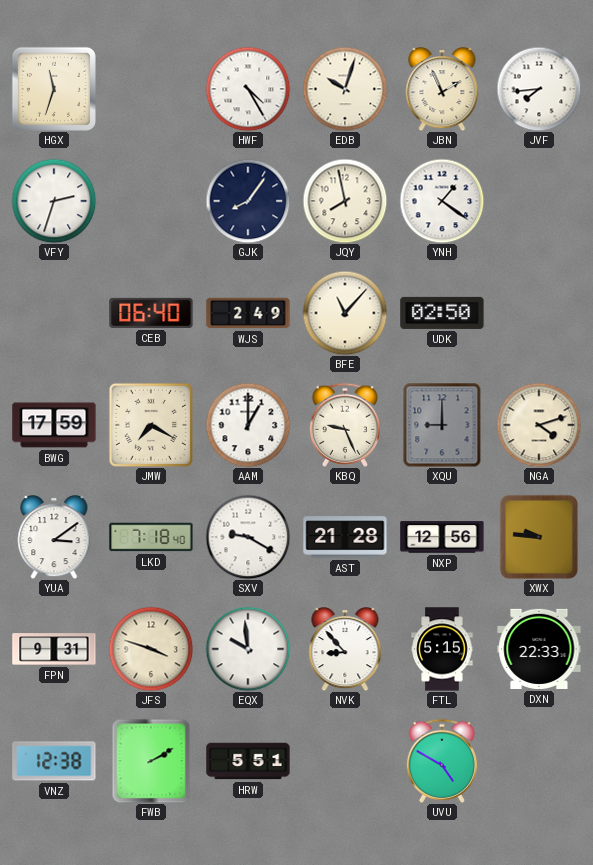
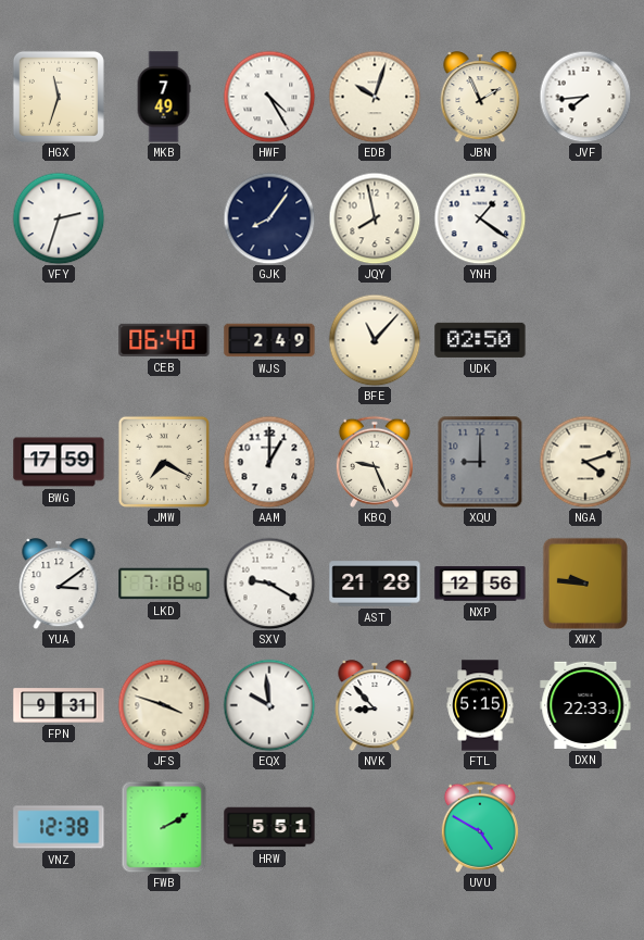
MKB: none -> 7:49
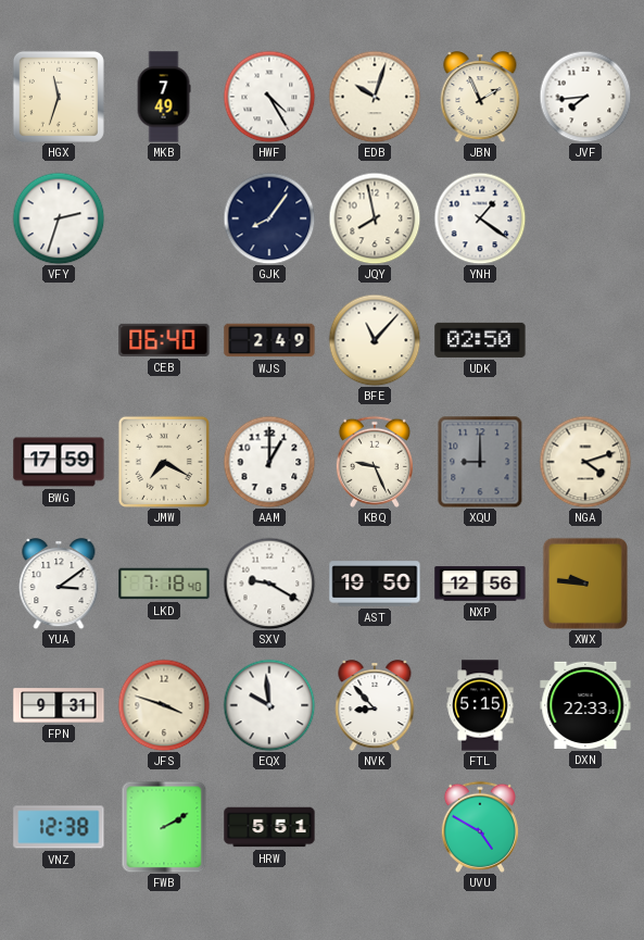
AST: 21:28 -> 19:50
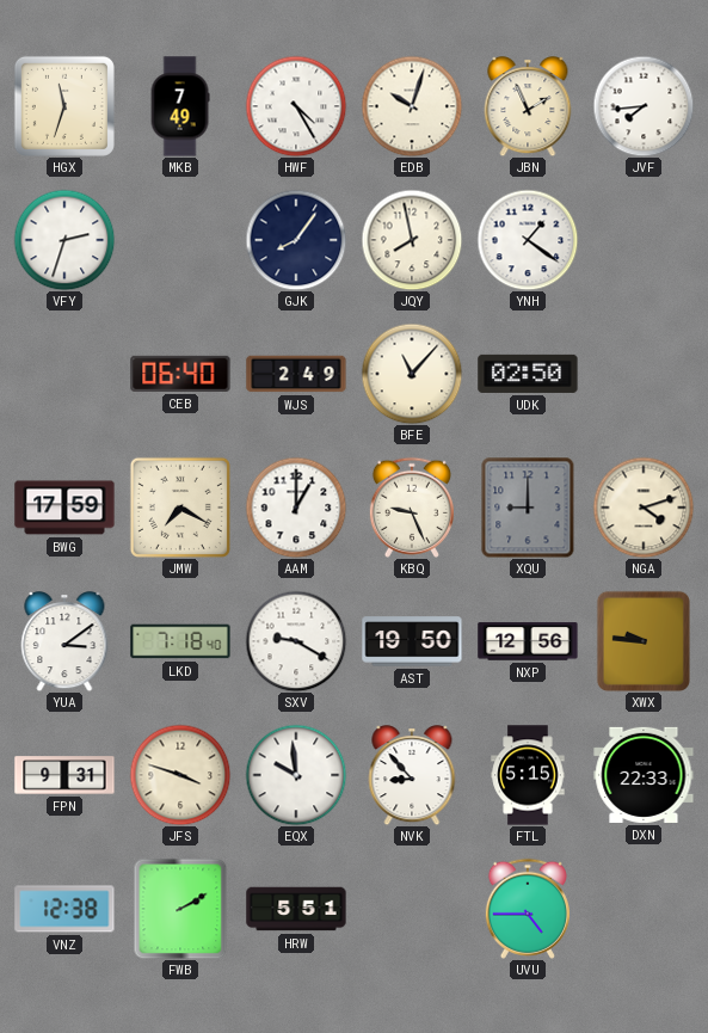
UVU: 4:50 -> 4:45
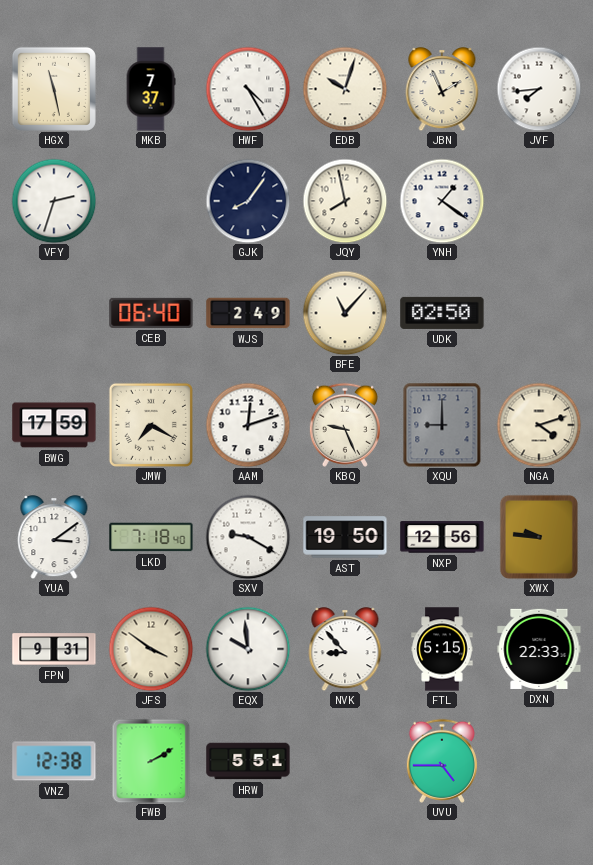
HGX: 11:33 -> 11:28
MKB: 7:49 -> 7:37
AAM: 1:00 -> 12:12
JFS: 3:48 -> 3:51
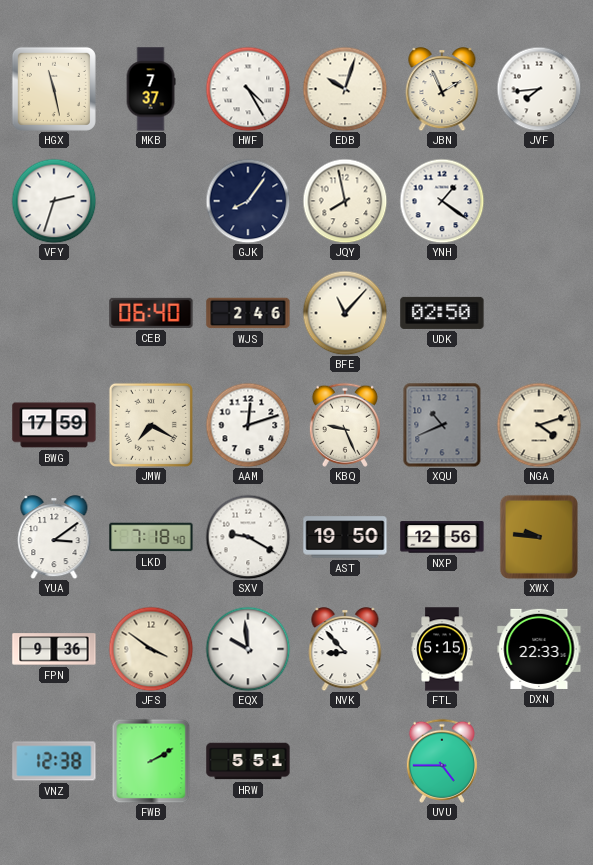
WJS: 2:49 -> 2:46
XQU: 9:00 -> 10:41
FPN: 9:31 -> 9:36
